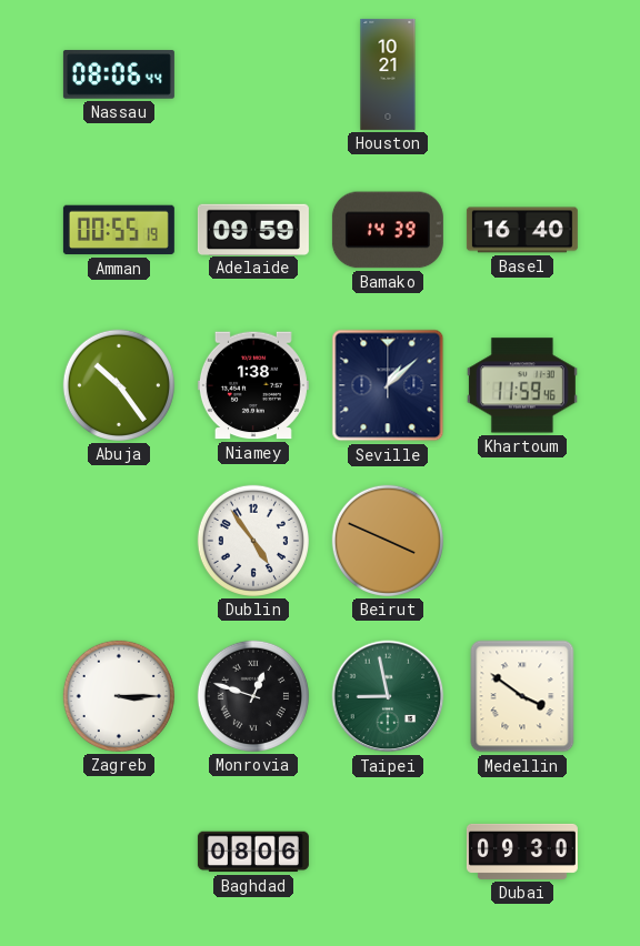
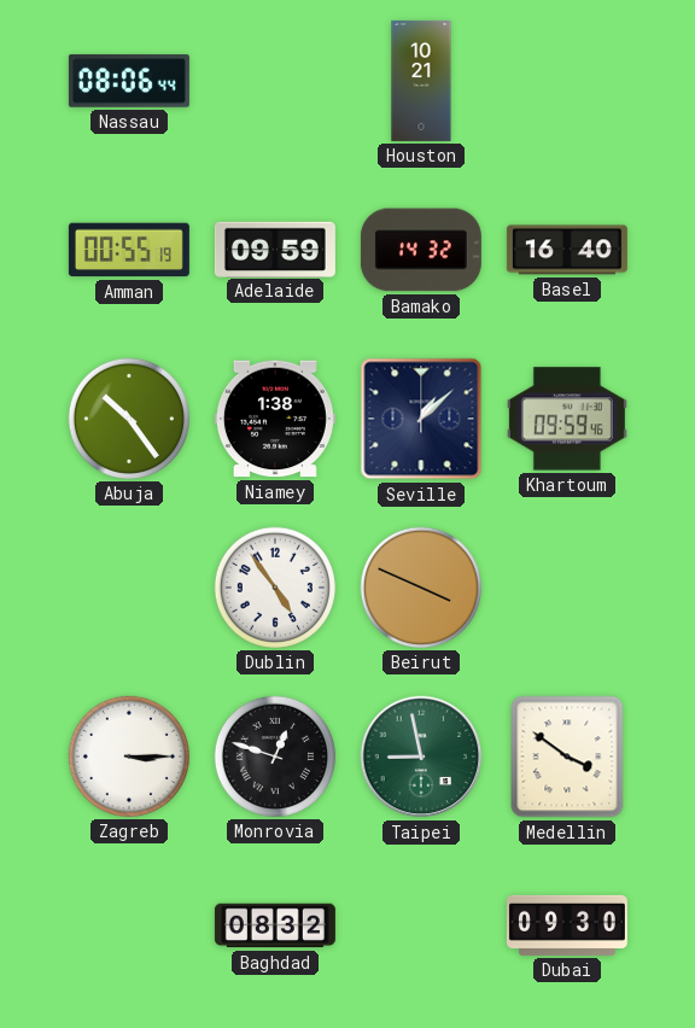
Bamako: 14:39 -> 14:32
Khartoum: 11:59 -> 09:59
Baghdad: 08:06 -> 08:32
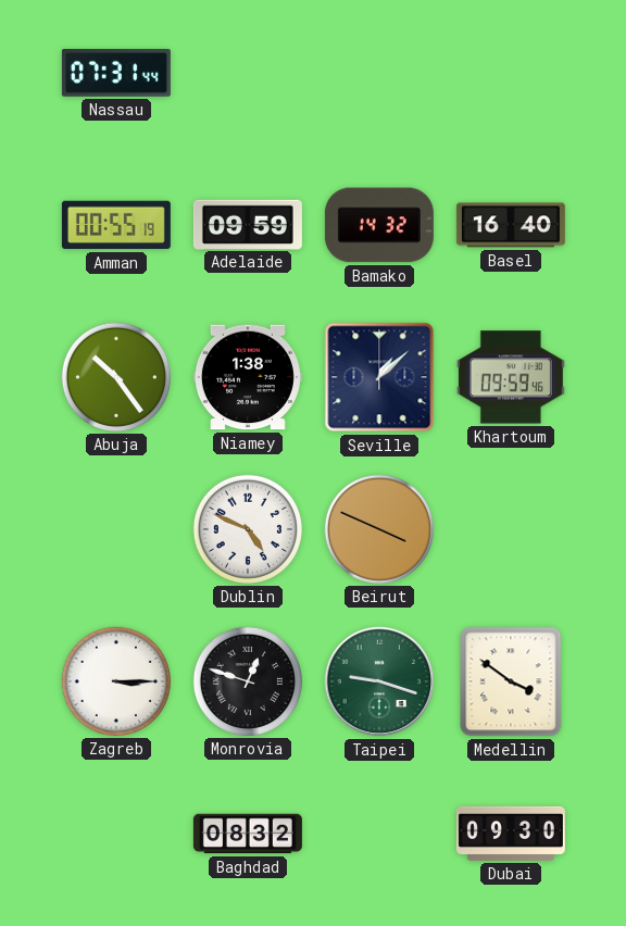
Nassau: 08:06 -> 07:31
Houston: 10:21 -> none
Dublin: 4:54 -> 4:49
Taipei: 8:58 -> 9:18
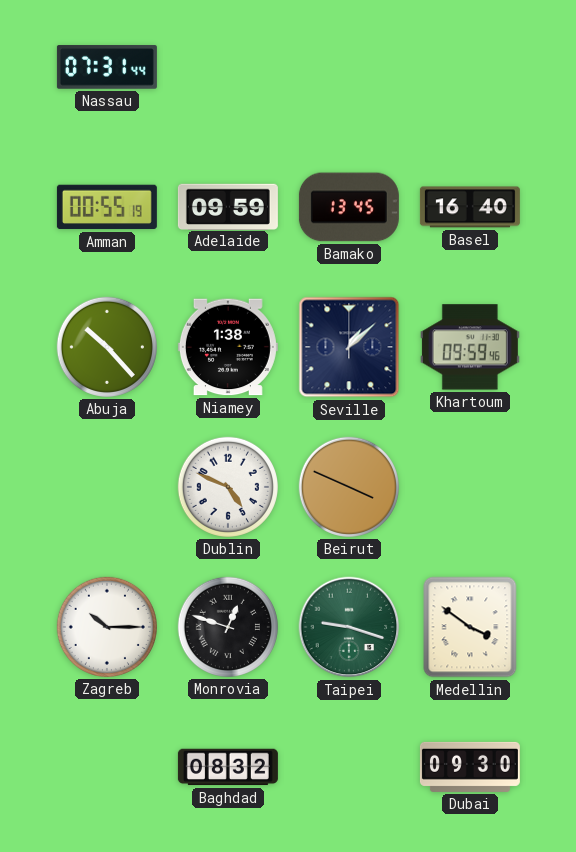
Bamako: 14:32 -> 13:45
Abuja: 10:24 -> 10:23
Zagreb: 3:15 -> 10:15
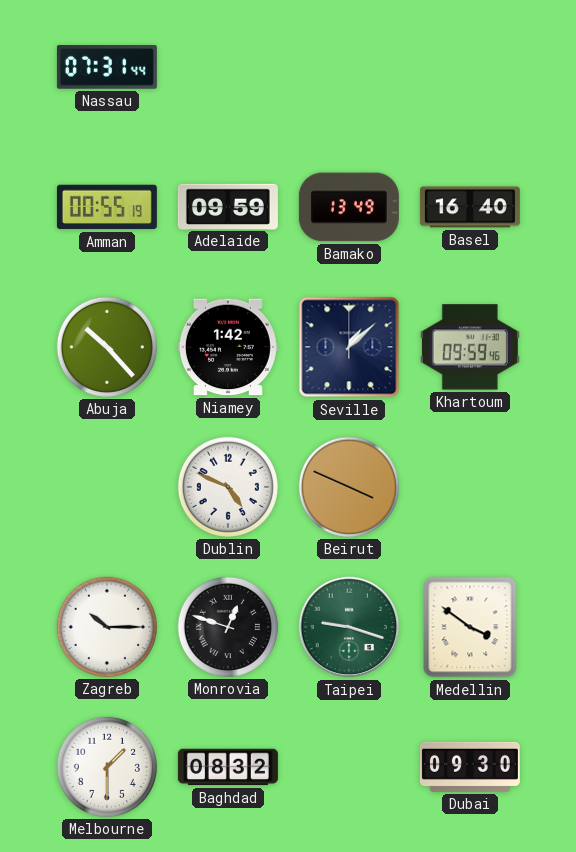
Bamako: 13:45 -> 13:49
Niamey: 1:38 -> 1:42
Melbourne: none -> 1:30
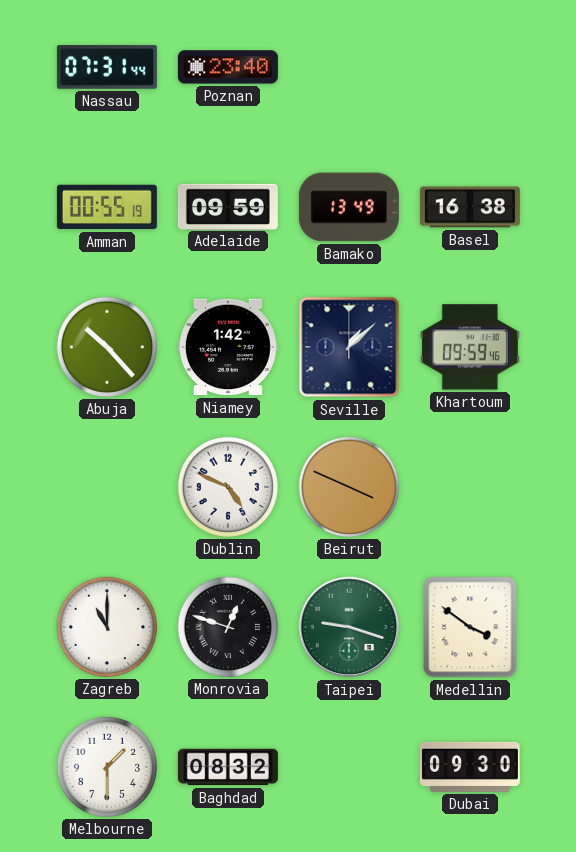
Poznan: none -> 23:40
Basel: 16:40 -> 16:38
Zagreb: 10:15 -> 11:00
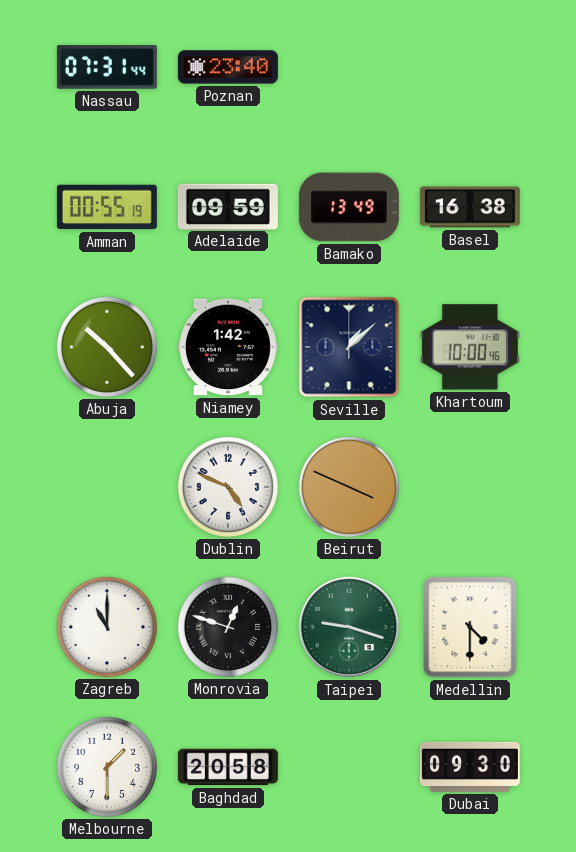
Khartoum: 09:59 -> 10:00
Medellin: 3:51 -> 4:30
Baghdad: 08:32 -> 20:58
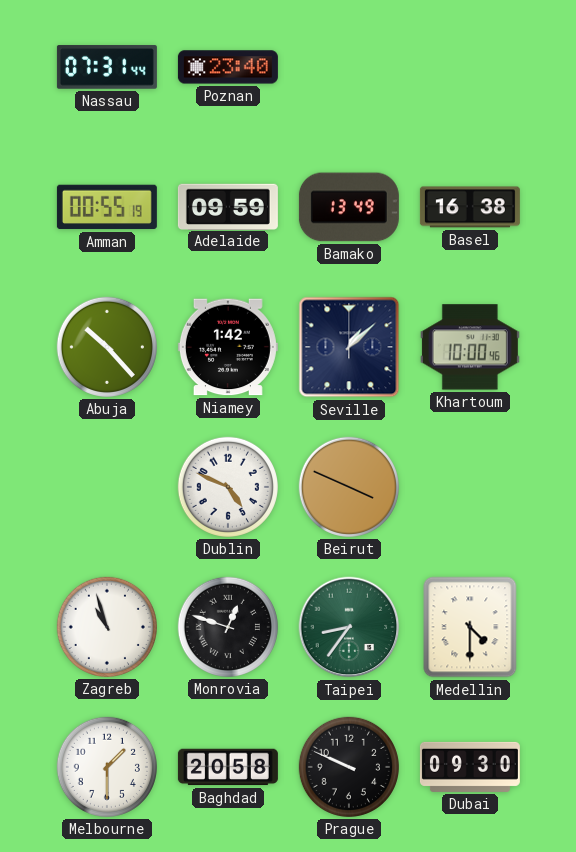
Zagreb: 11:00 -> 10:57
Taipei: 9:18 -> 8:36
Prague: none -> 9:49
